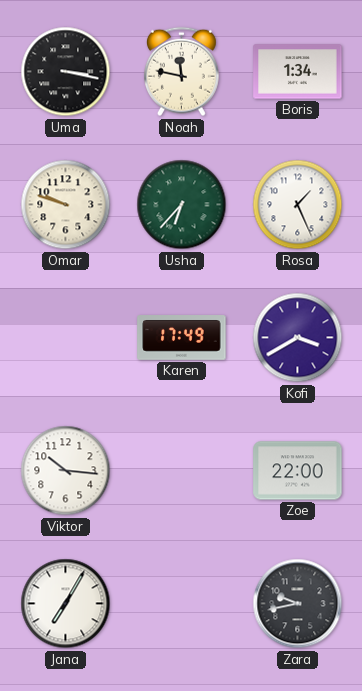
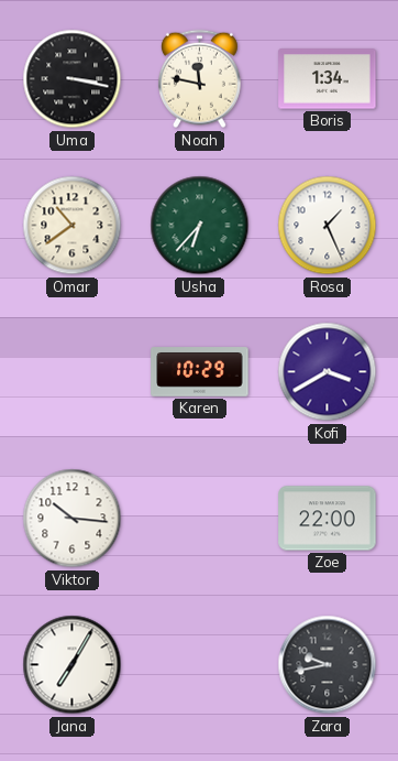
Omar: 9:48 -> 10:39
Karen: 17:49 -> 10:29
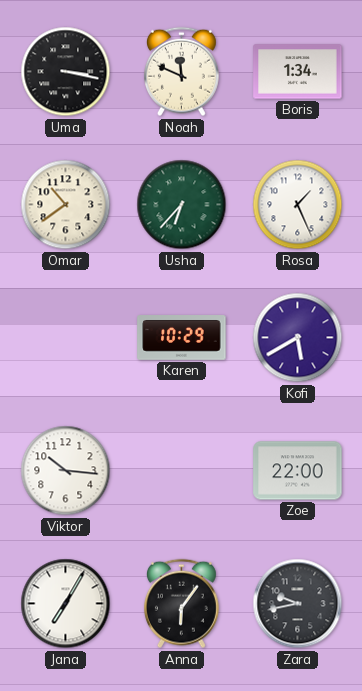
Noah: 11:47 -> 11:49
Kofi: 3:40 -> 5:40
Anna: none -> 6:06
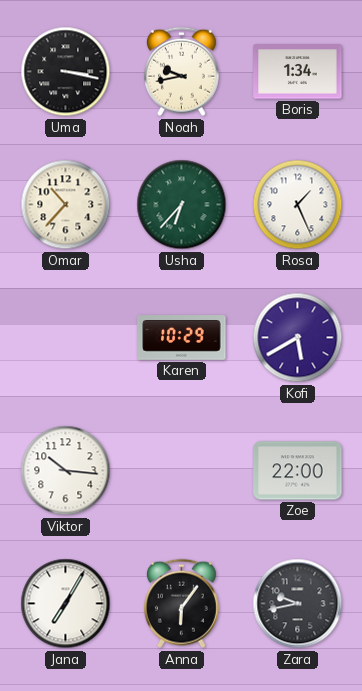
Noah: 11:49 -> 9:43
Omar: 10:39 -> 10:37
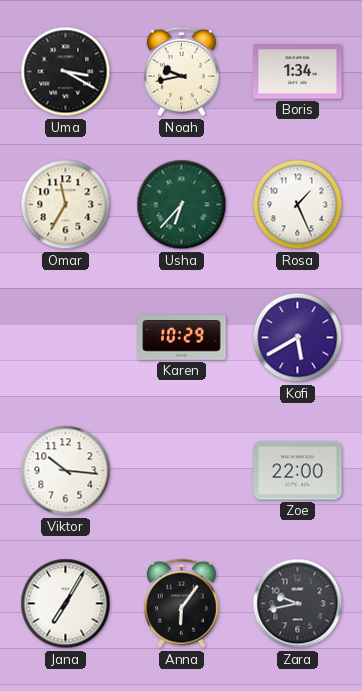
Uma: 3:17 -> 3:20
Omar: 10:37 -> 11:35
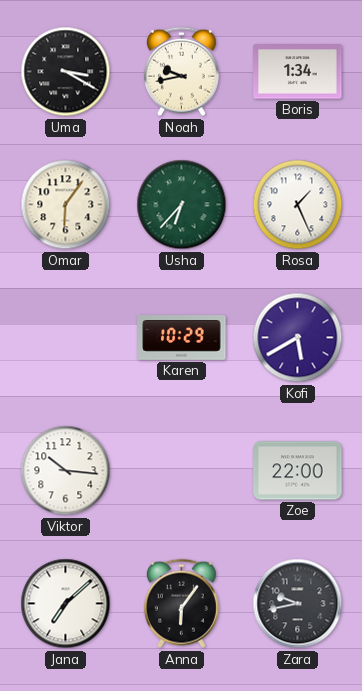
Omar: 11:35 -> 6:06
Jana: 7:05 -> 7:08
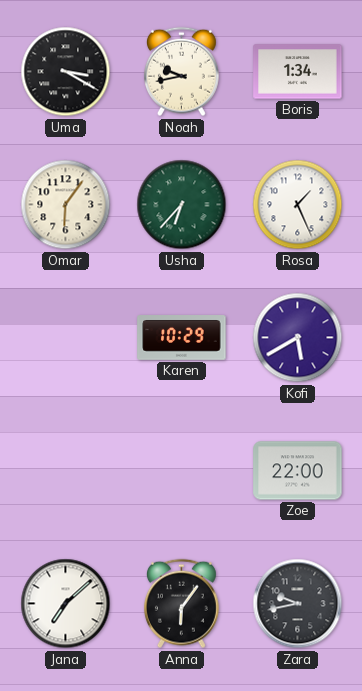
Viktor: 10:16 -> none
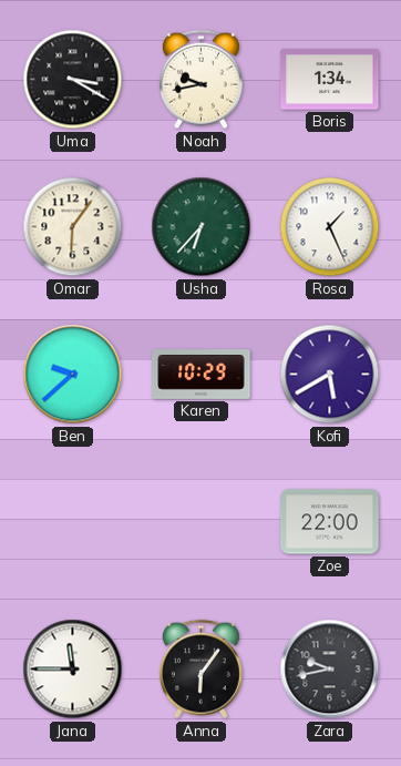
Ben: none -> 9:38
Jana: 7:08 -> 11:45
